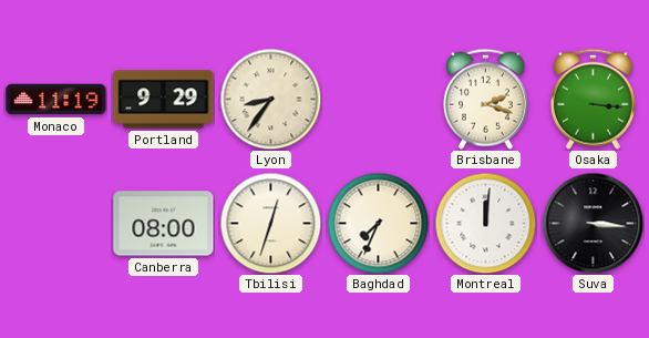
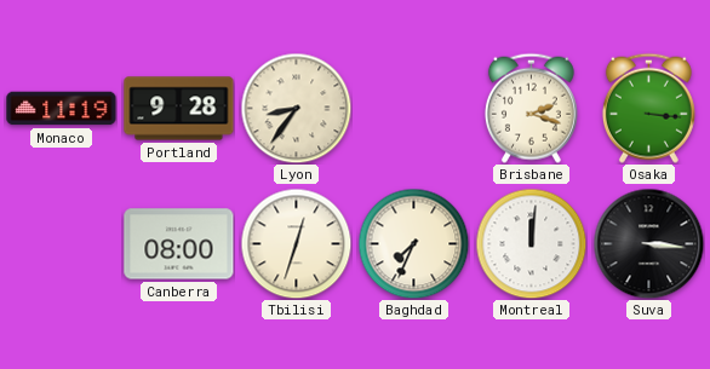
Portland: 9:29 -> 9:28
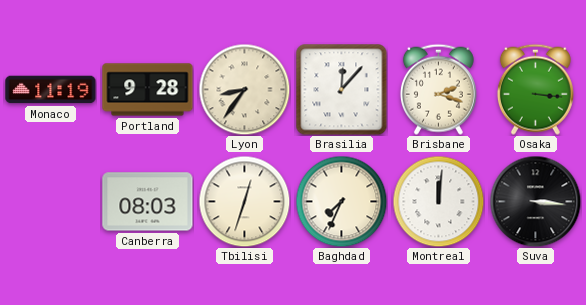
Brasilia: none -> 12:07
Canberra: 08:00 -> 08:03
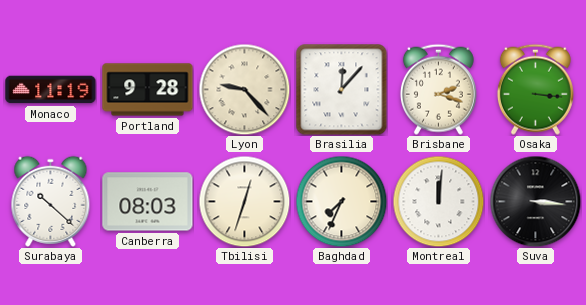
Lyon: 8:36 -> 9:23
Surabaya: none -> 10:22
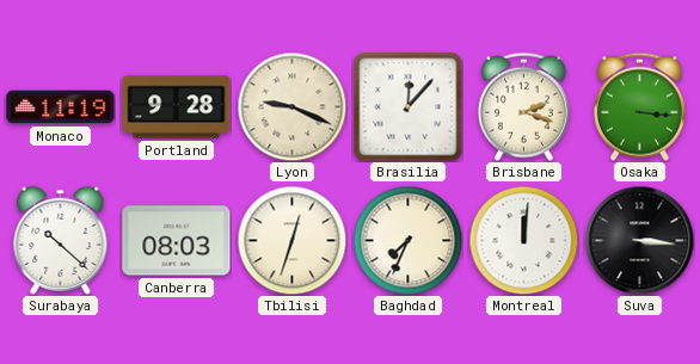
Lyon: 9:23 -> 9:19
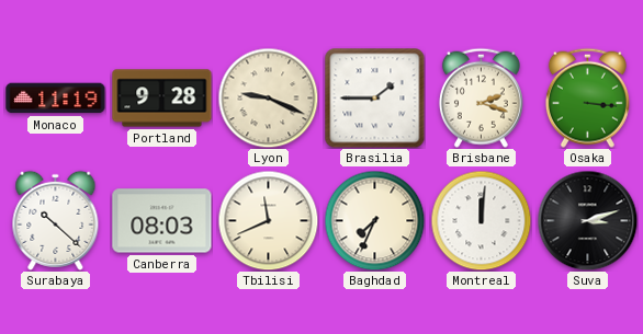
Brasilia: 12:07 -> 1:45
Tbilisi: 12:33 -> 11:41
Suva: 3:16 -> 3:12
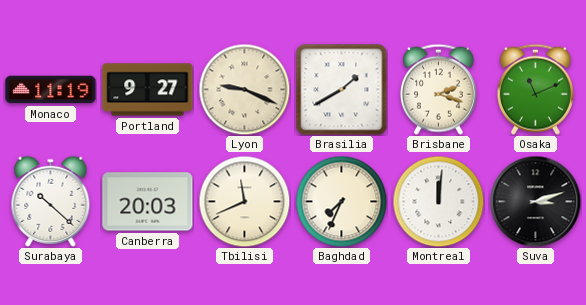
Portland: 9:28 -> 9:27
Brasilia: 1:45 -> 1:40
Osaka: 3:16 -> 11:11
Canberra: 08:03 -> 20:03
